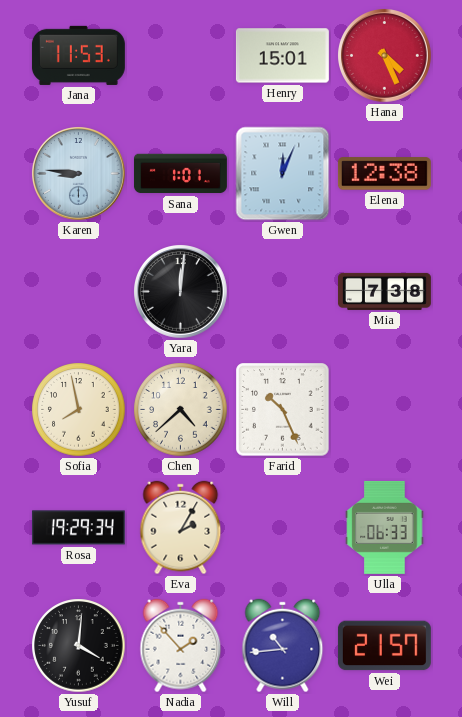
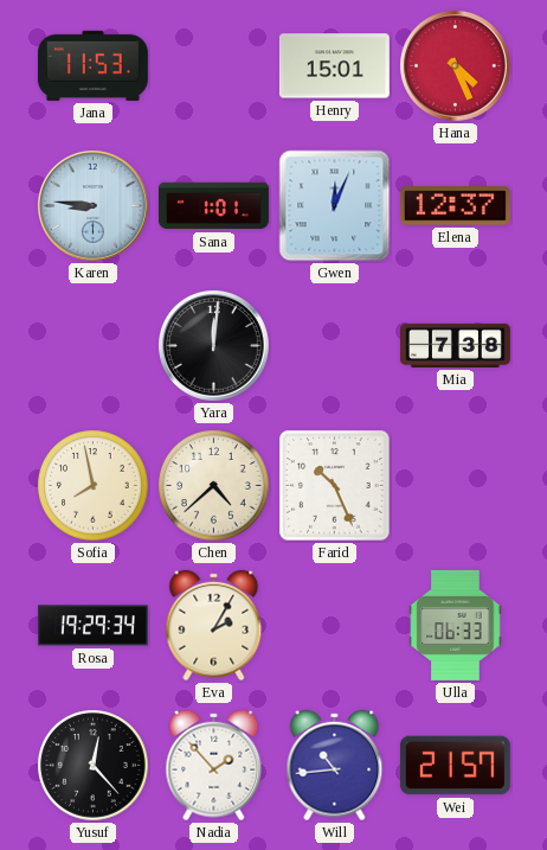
Elena: 12:38 -> 12:37
Yusuf: 4:01 -> 12:23
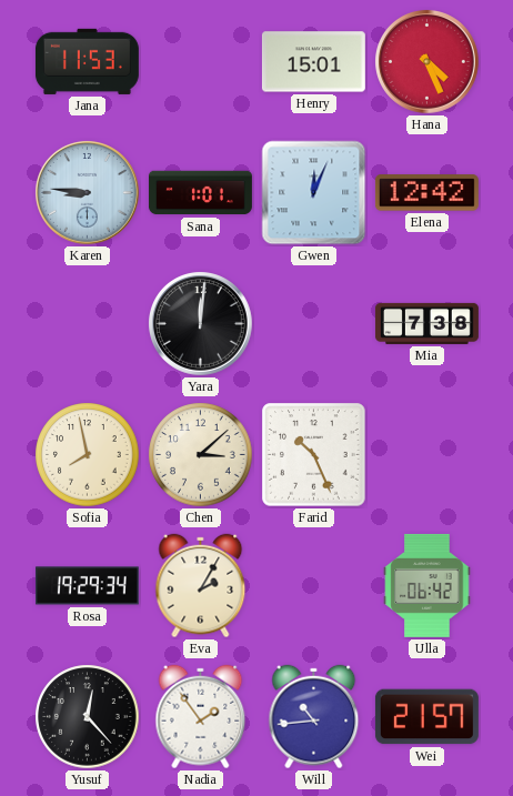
Elena: 12:37 -> 12:42
Chen: 4:38 -> 3:08
Ulla: 06:33 -> 06:42
Nadia: 1:53 -> 1:54
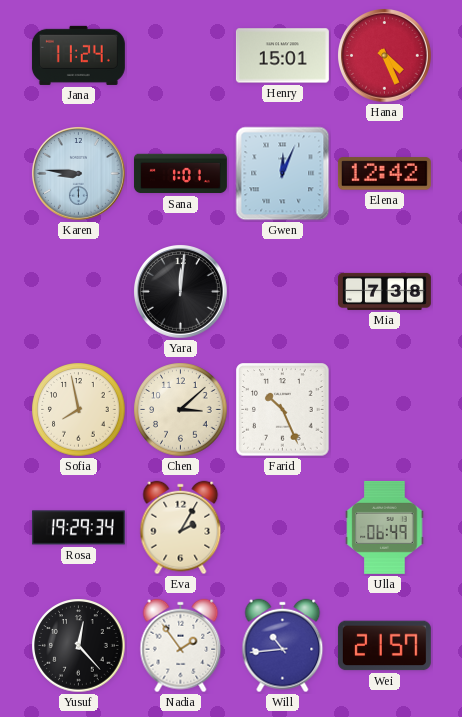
Jana: 11:53 -> 11:24
Ulla: 06:42 -> 06:49
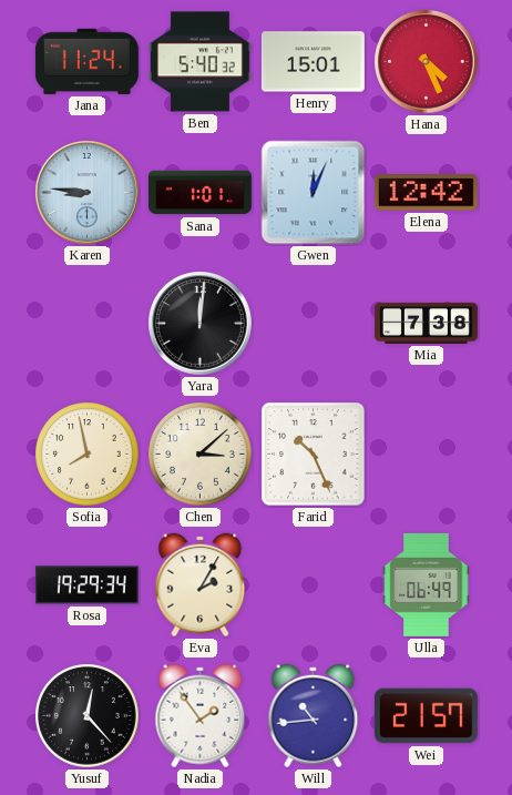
Ben: none -> 5:40
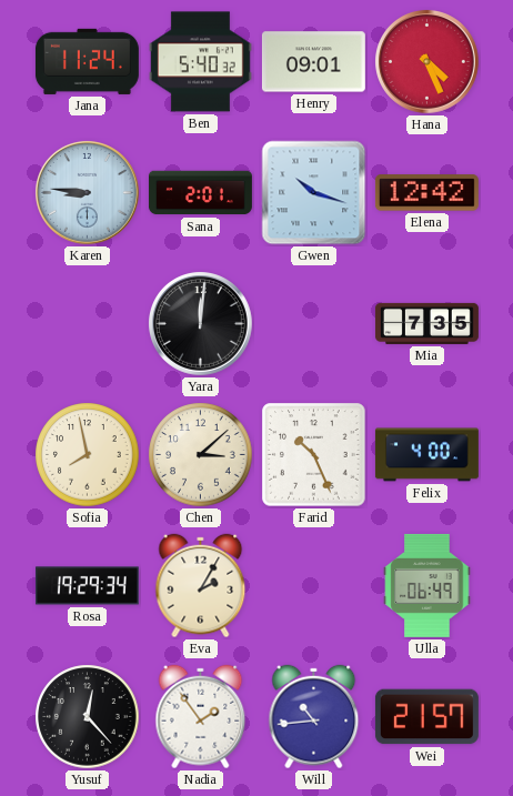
Henry: 15:01 -> 09:01
Sana: 1:01 -> 2:01
Gwen: 12:04 -> 10:18
Mia: 7:38 -> 7:35
Felix: none -> 4:00
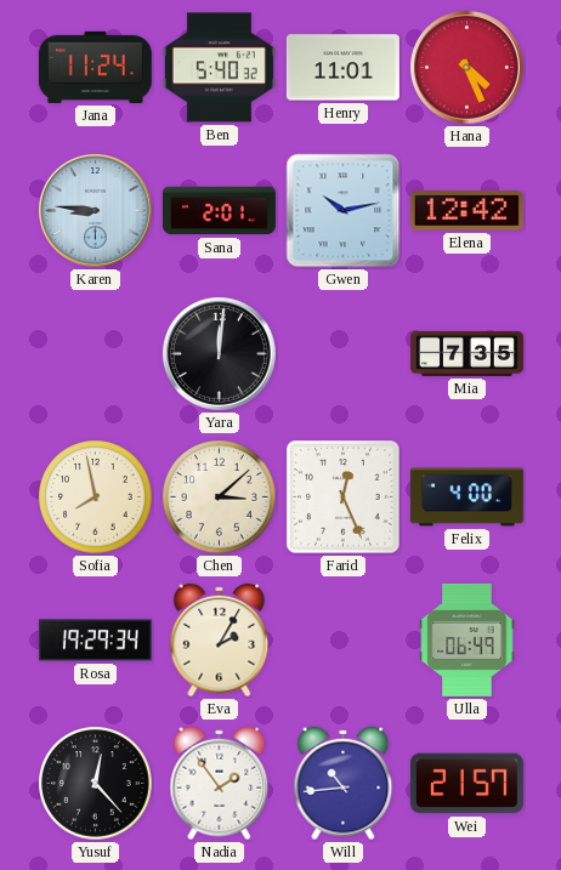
Henry: 09:01 -> 11:01
Gwen: 10:18 -> 10:13
Farid: 10:26 -> 12:26
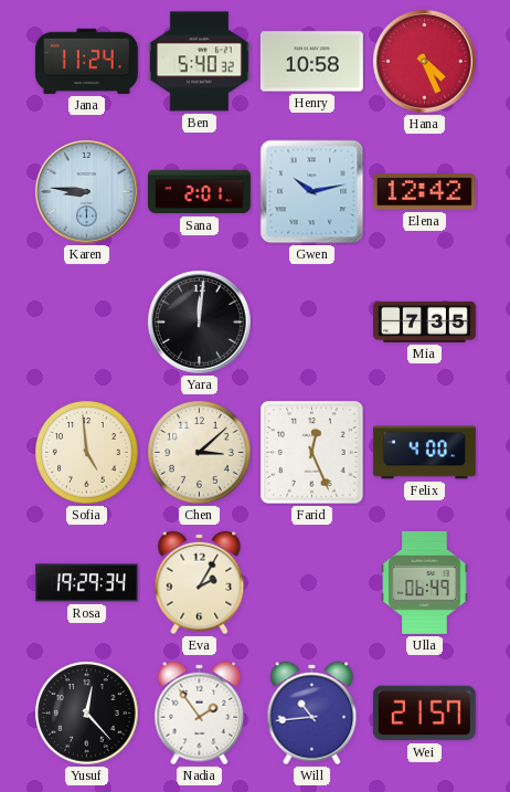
Henry: 11:01 -> 10:58
Sofia: 7:58 -> 4:59
